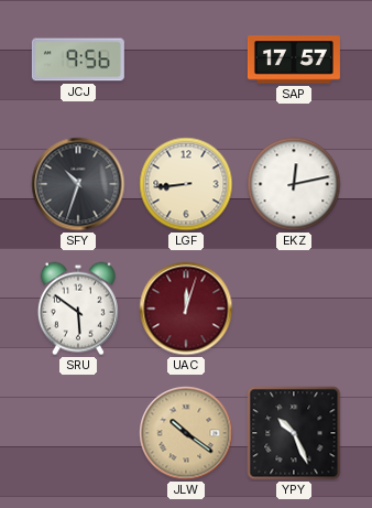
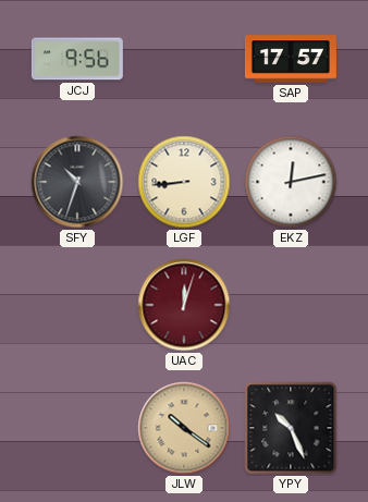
SRU: 5:51 -> none
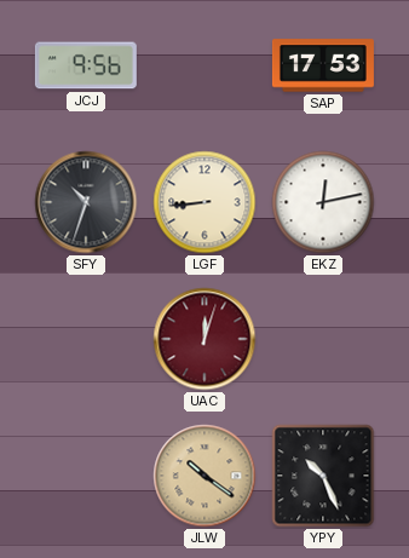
SAP: 17:57 -> 17:53
